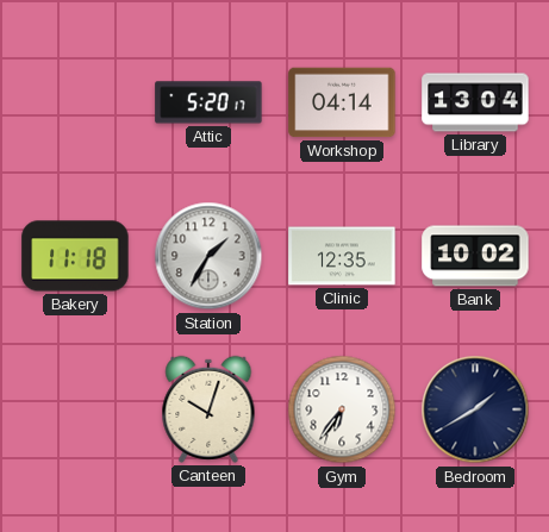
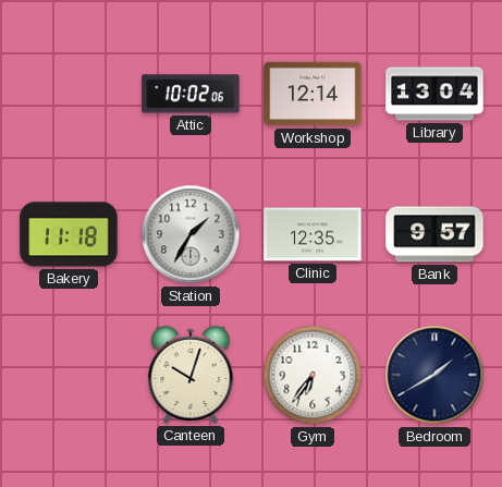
Attic: 5:20 -> 10:02
Workshop: 04:14 -> 12:14
Bank: 10:02 -> 9:57
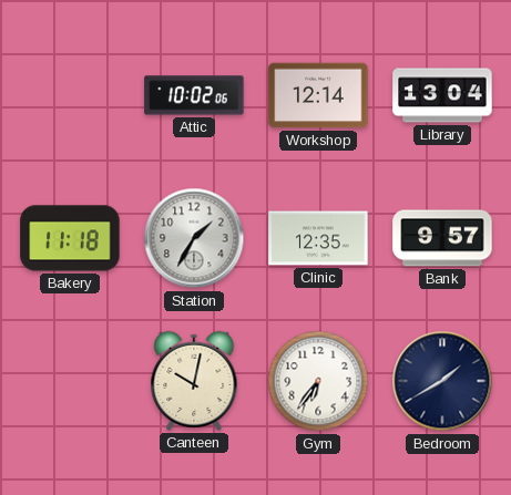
Canteen: 10:03 -> 10:02
